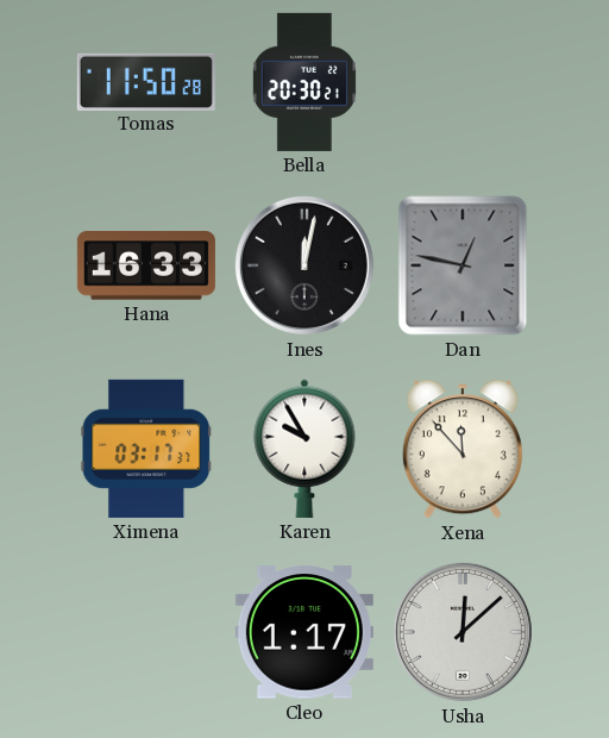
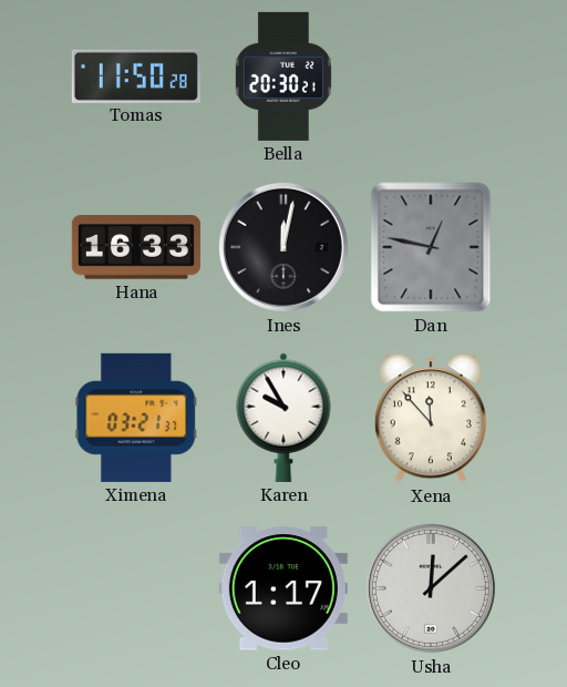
Ximena: 03:17 -> 03:21
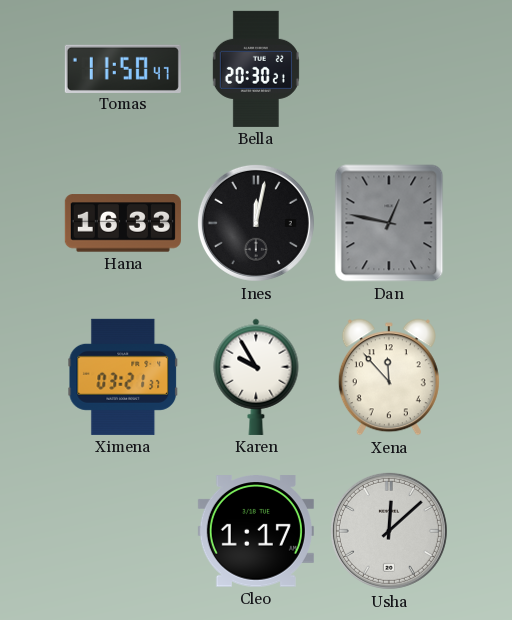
Tomas: 11:50:28 -> 11:50:47
